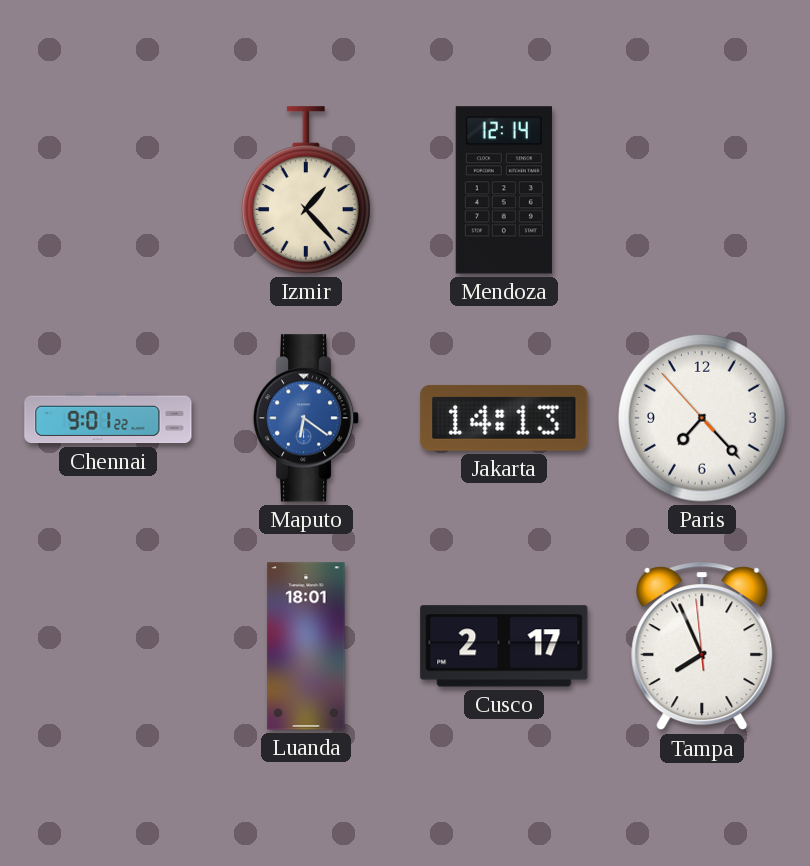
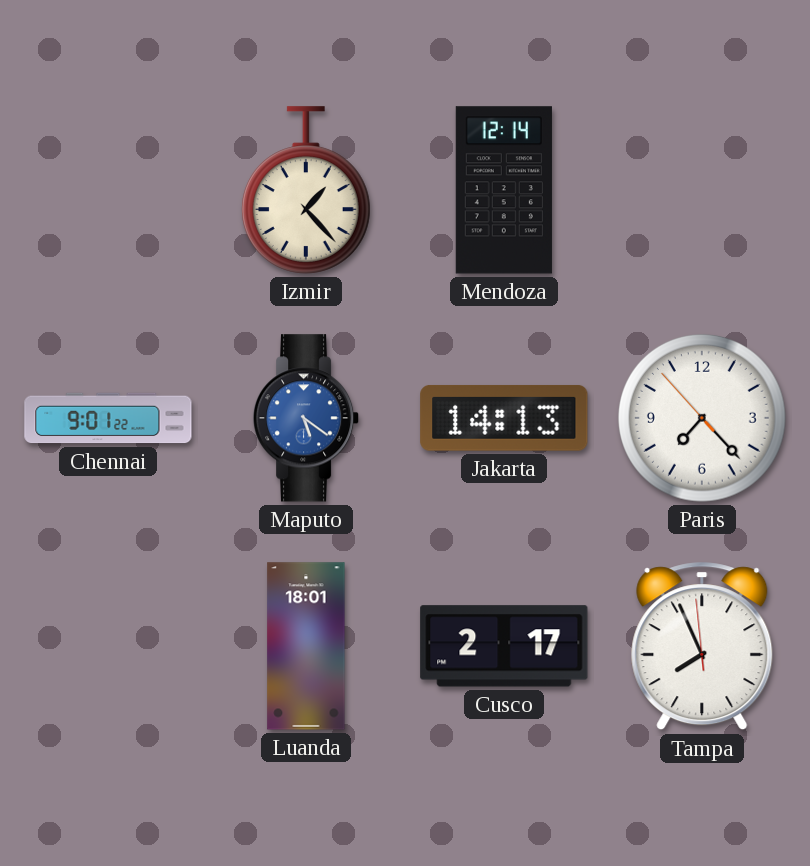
Maputo: 6:21 -> 5:21
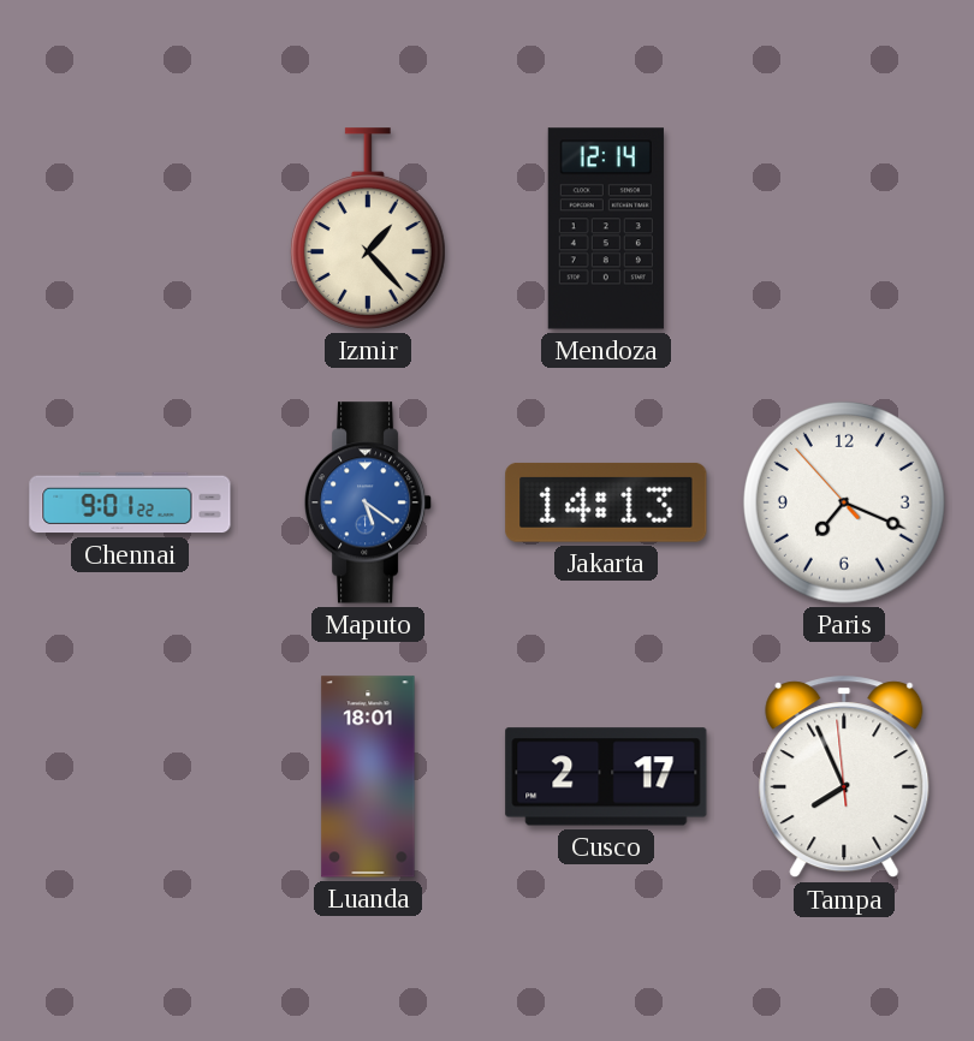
Paris: 7:22 -> 7:18
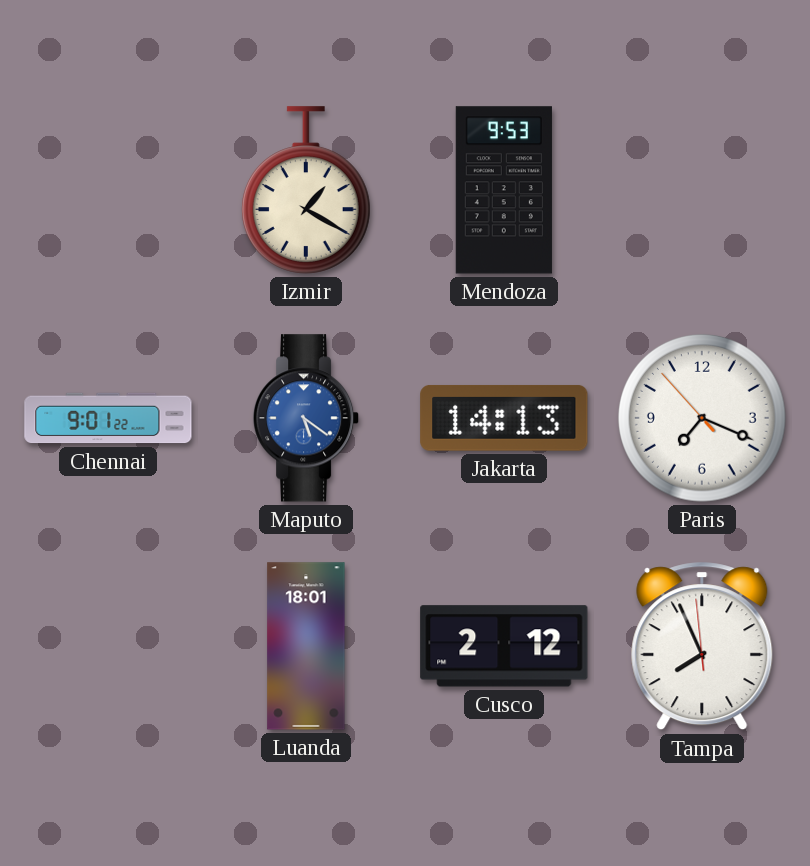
Izmir: 1:23 -> 1:20
Mendoza: 12:14 -> 9:53
Cusco: 2:17 -> 2:12
